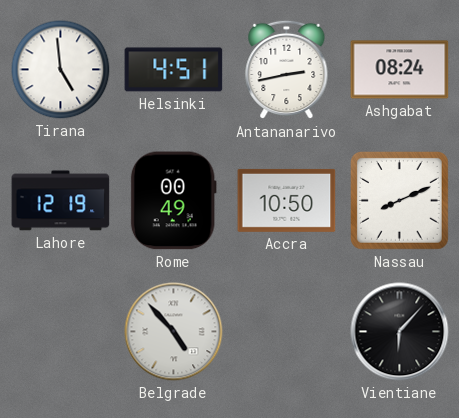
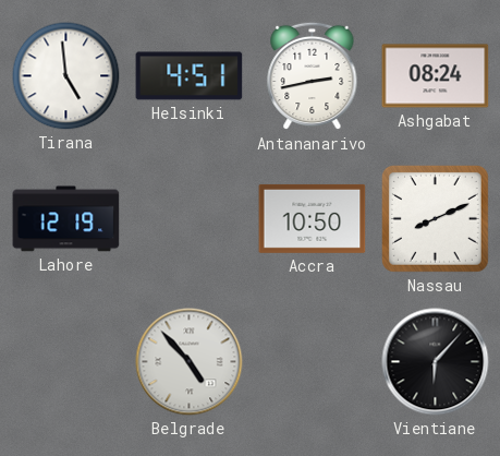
Rome: 00:49 -> none
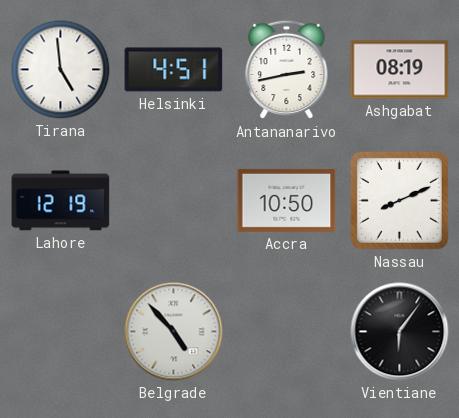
Ashgabat: 08:24 -> 08:19
Vientiane: 6:07 -> 6:06
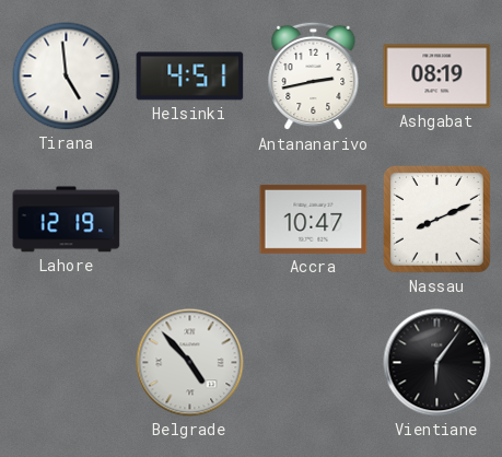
Accra: 10:50 -> 10:47
